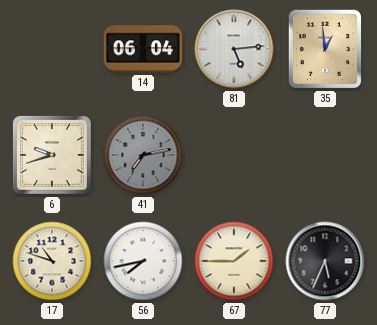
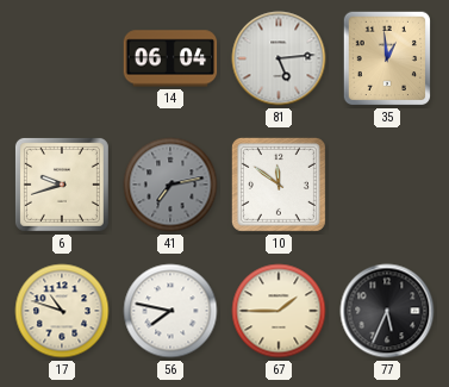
10: none -> 11:51
56: 7:43 -> 7:47
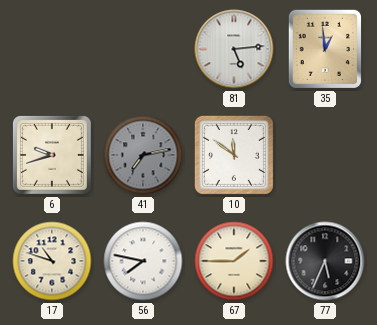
14: 06:04 -> none
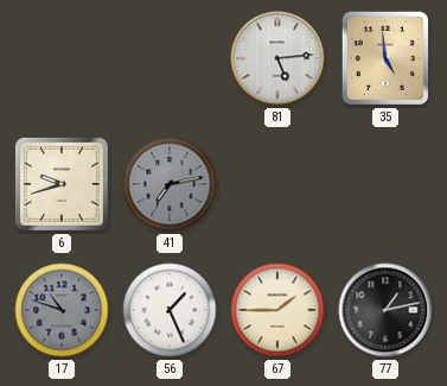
35: 12:59 -> 4:59
10: 11:51 -> none
17 dial: cream -> grey
56: 7:47 -> 1:26
77: 5:34 -> 1:13
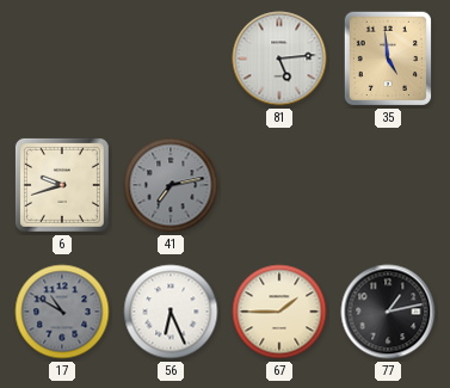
17: 10:48 -> 10:50
56: 1:26 -> 6:26
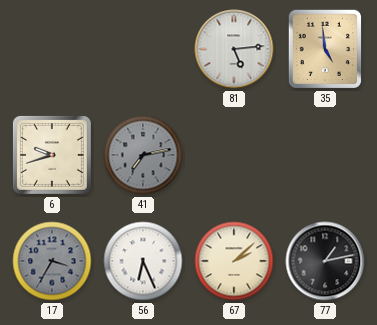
17: 10:50 -> 3:35
67: 1:45 -> 2:08
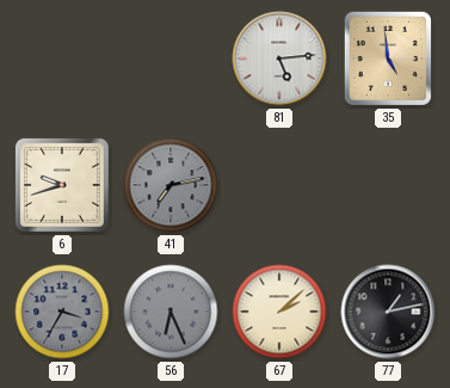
56 dial: white -> grey
